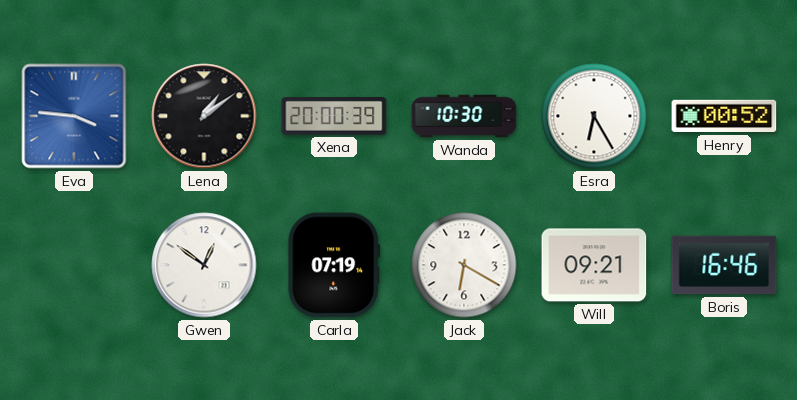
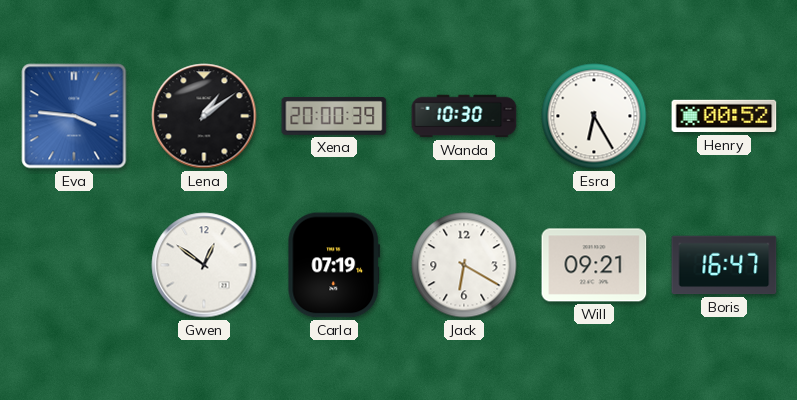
Boris: 16:46 -> 16:47
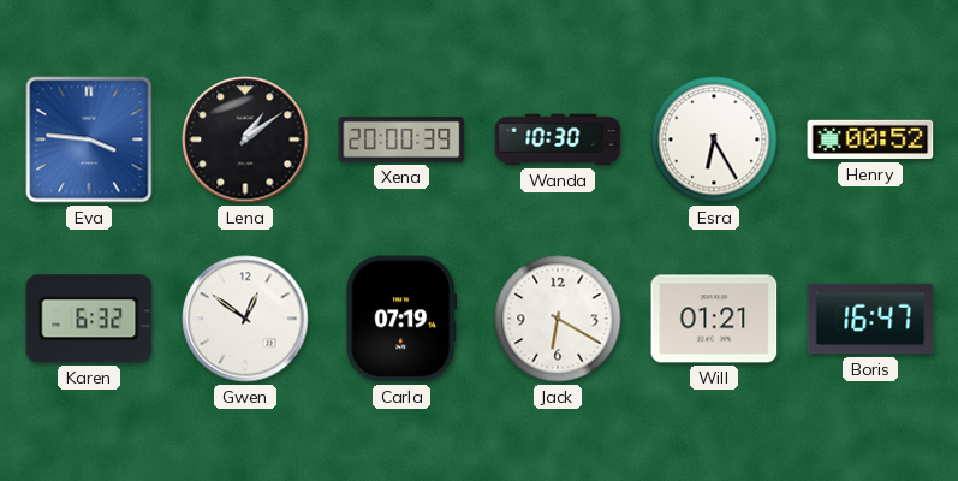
Karen: none -> 6:32
Will: 09:21 -> 01:21
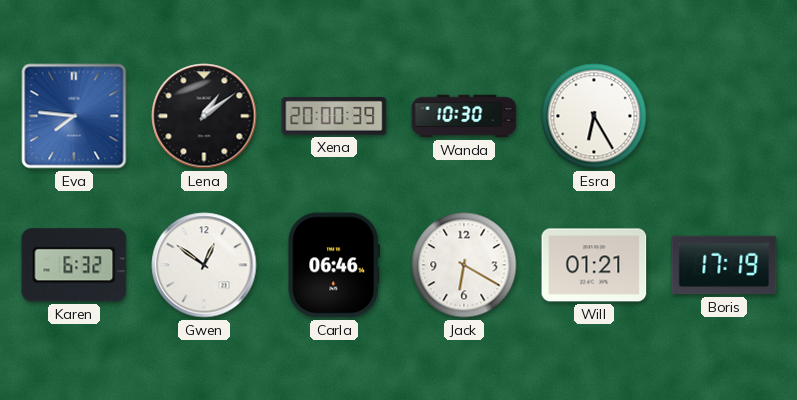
Eva: 3:46 -> 7:46
Henry: 00:52 -> none
Carla: 07:19 -> 06:46
Boris: 16:47 -> 17:19
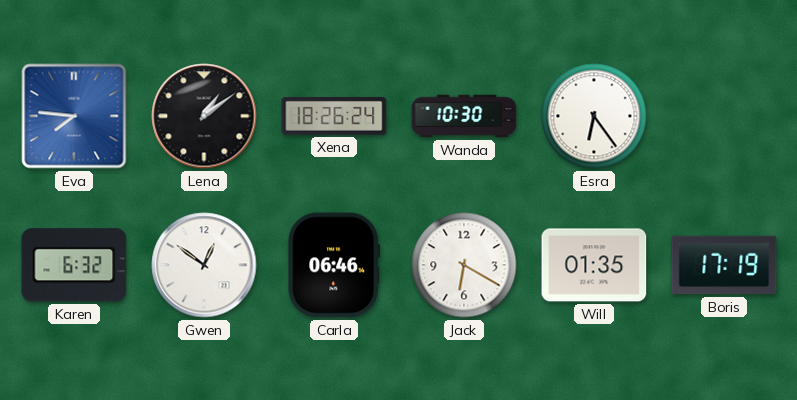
Xena: 20:00 -> 18:26
Esra: 6:25 -> 6:24
Will: 01:21 -> 01:35
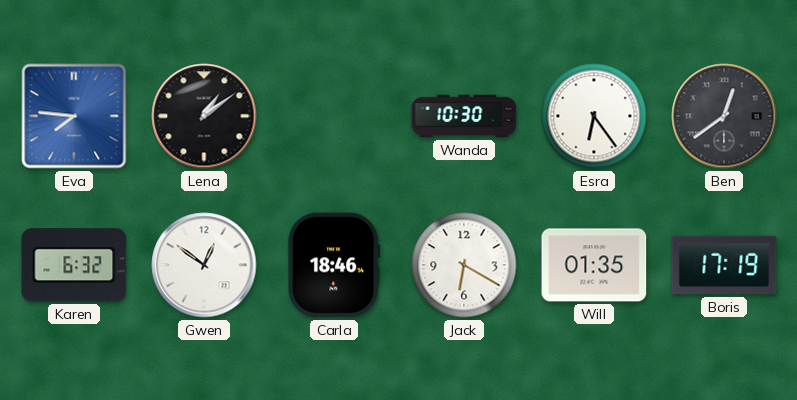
Xena: 18:26 -> none
Ben: none -> 12:39
Carla: 06:46 -> 18:46
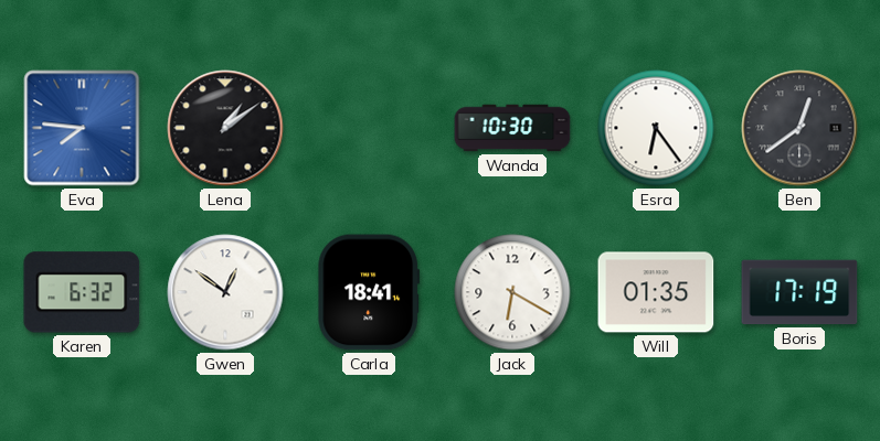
Carla: 18:46 -> 18:41
